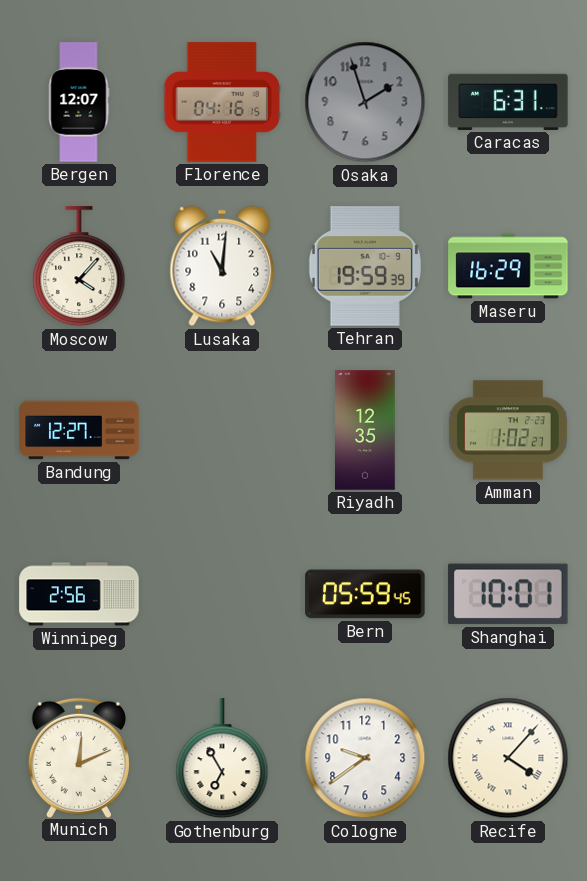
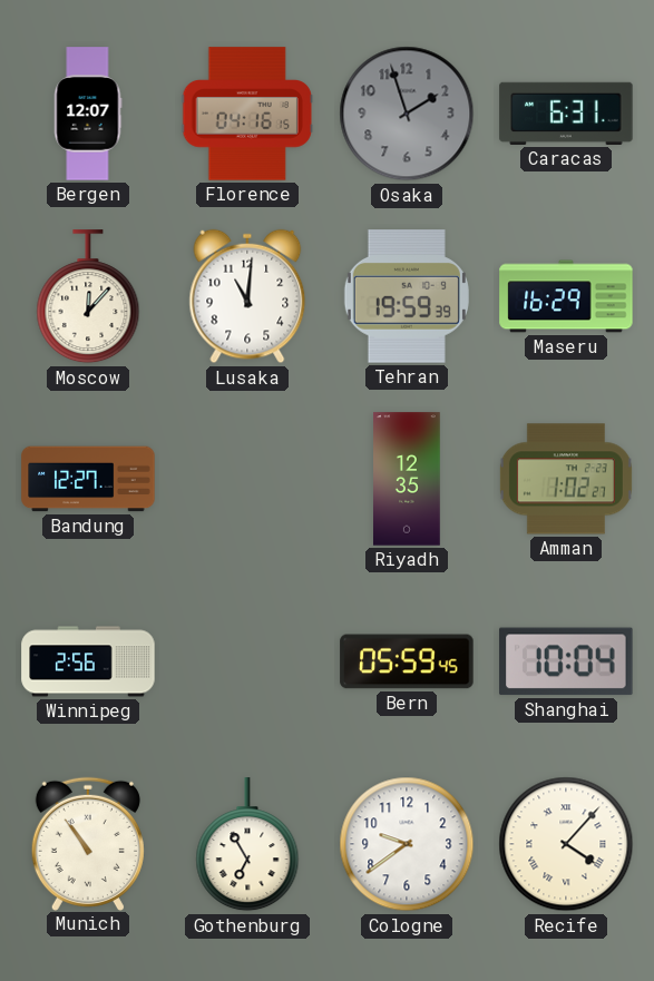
Moscow: 4:07 -> 12:07
Shanghai: 10:01 -> 10:04
Munich: 12:11 -> 10:54
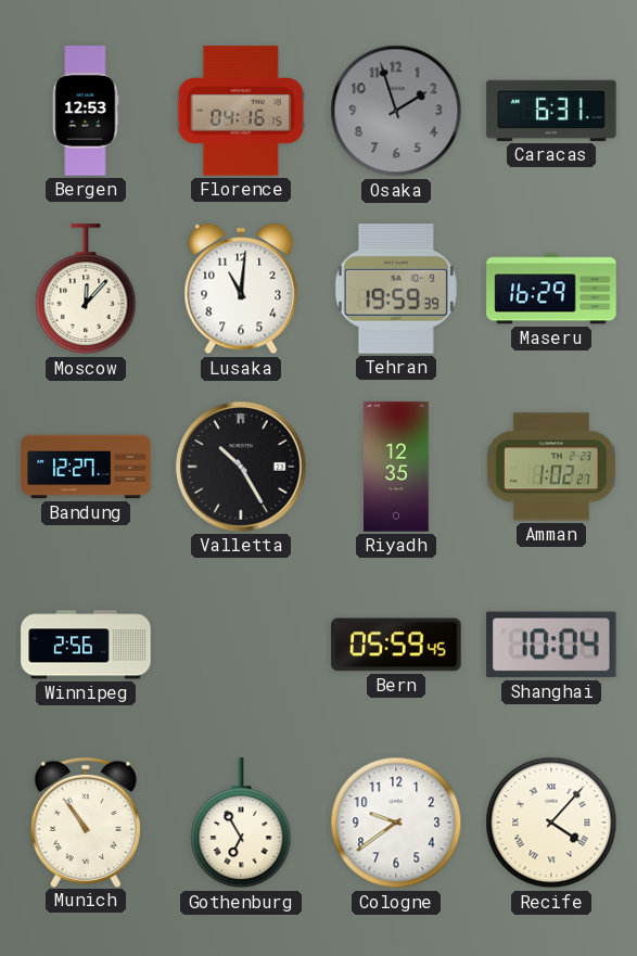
Bergen: 12:07 -> 12:53
Valletta: none -> 10:25
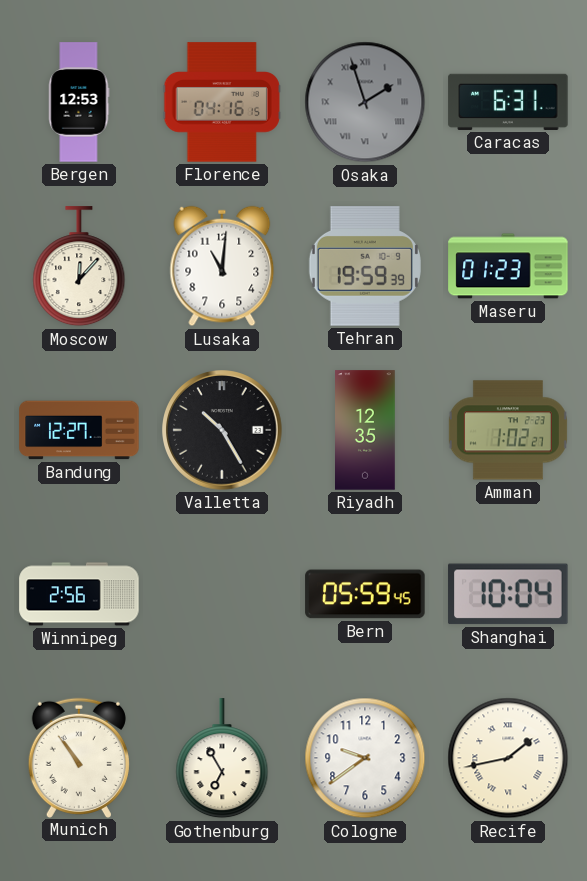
Osaka numerals: Arabic -> Roman
Maseru: 16:29 -> 01:23
Recife: 4:07 -> 1:43
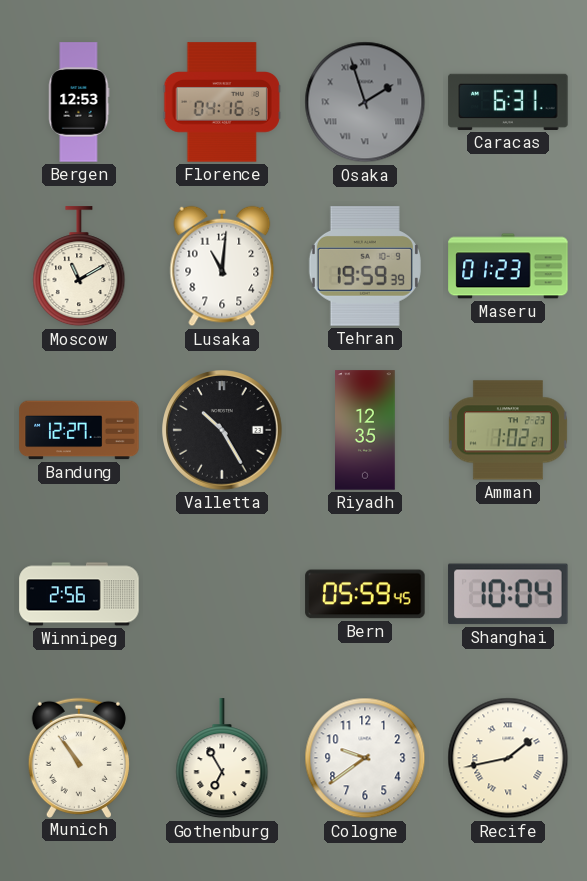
Moscow: 12:07 -> 11:10
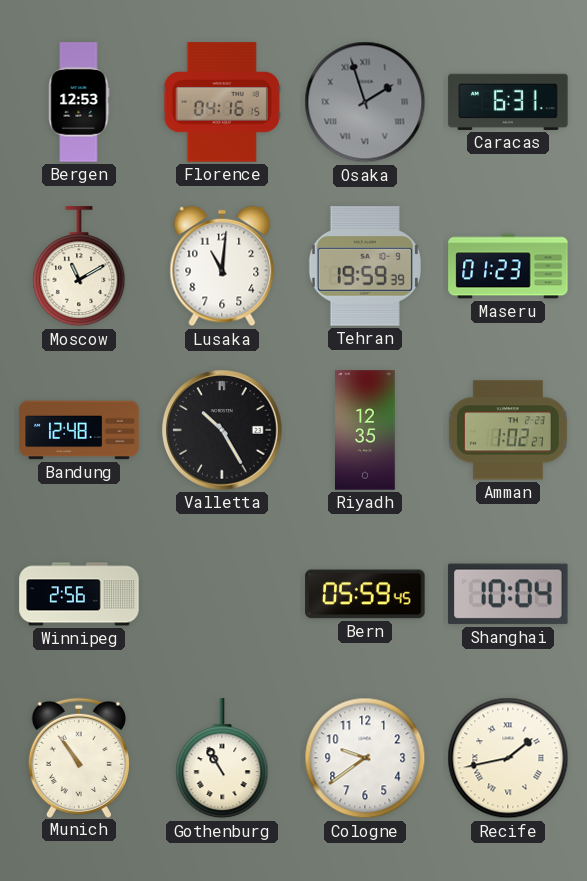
Bandung: 12:27 -> 12:48
Gothenburg: 6:55 -> 10:55
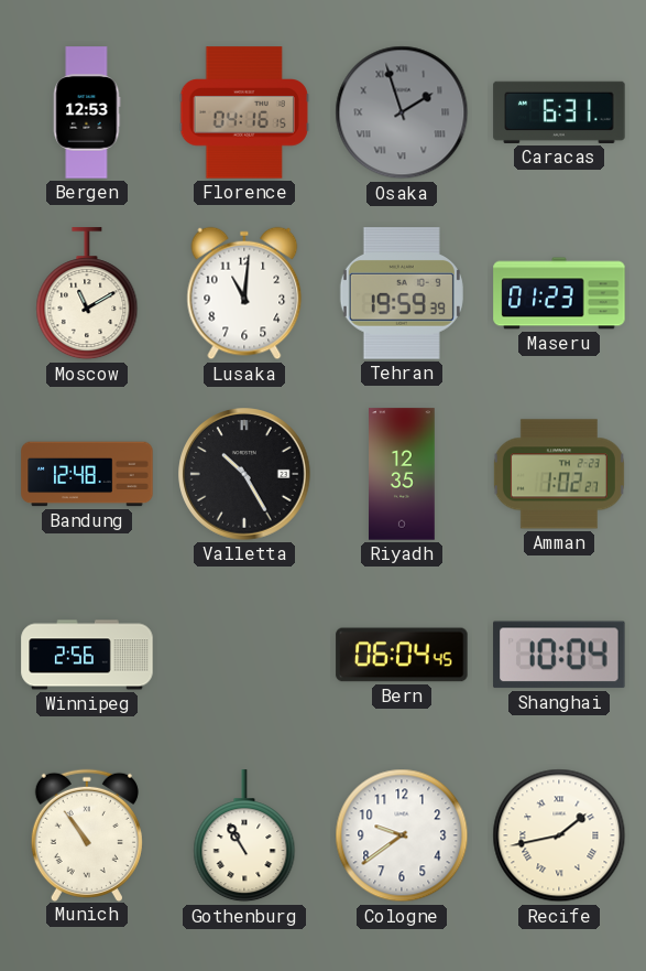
Bern: 05:59 -> 06:04
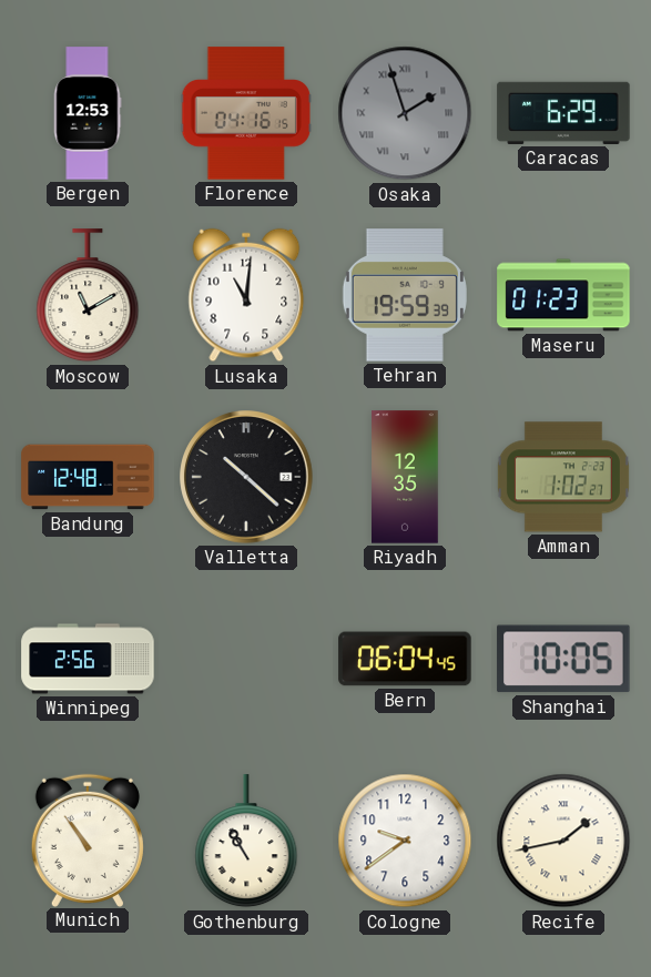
Caracas: 6:31 -> 6:29
Valletta: 10:25 -> 10:22
Shanghai: 10:04 -> 10:05
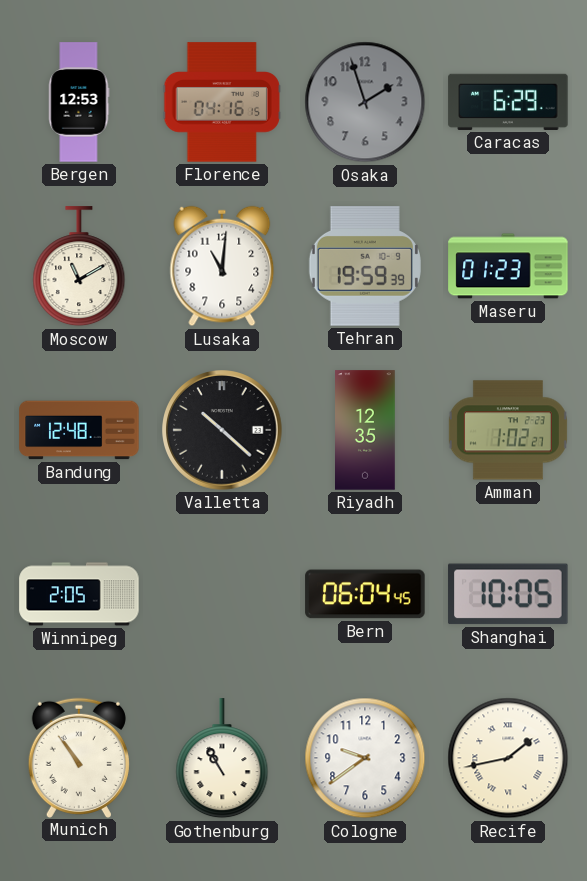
Osaka numerals: Roman -> Arabic
Winnipeg: 2:56 -> 2:05
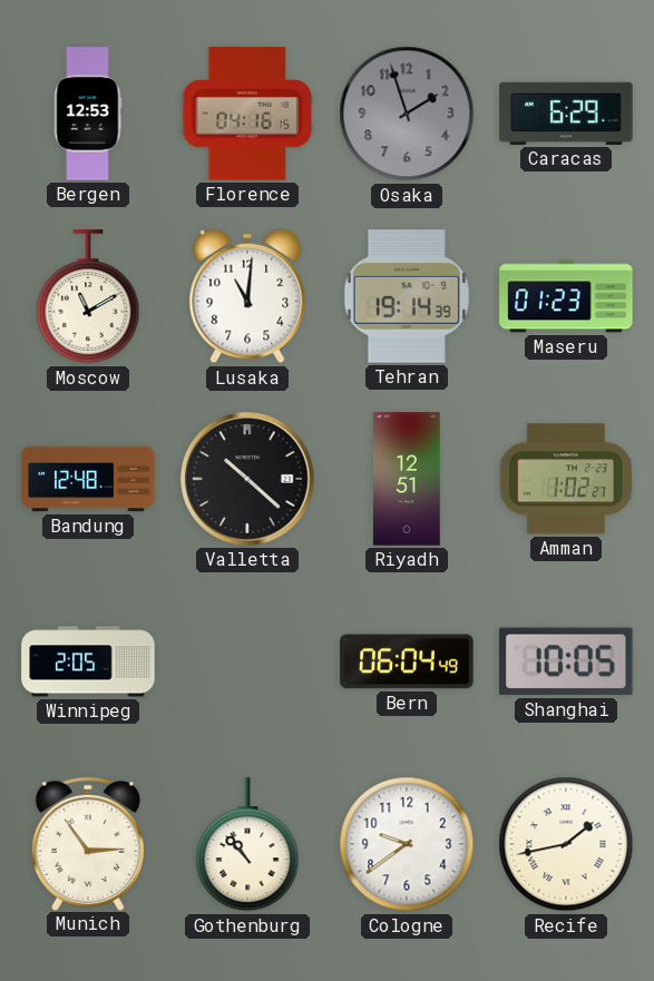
Tehran: 19:59 -> 19:14
Riyadh: 12:35 -> 12:51
Bern: 06:04:45 -> 06:04:49
Munich: 10:54 -> 2:54
Gothenburg: 10:55 -> 10:53
